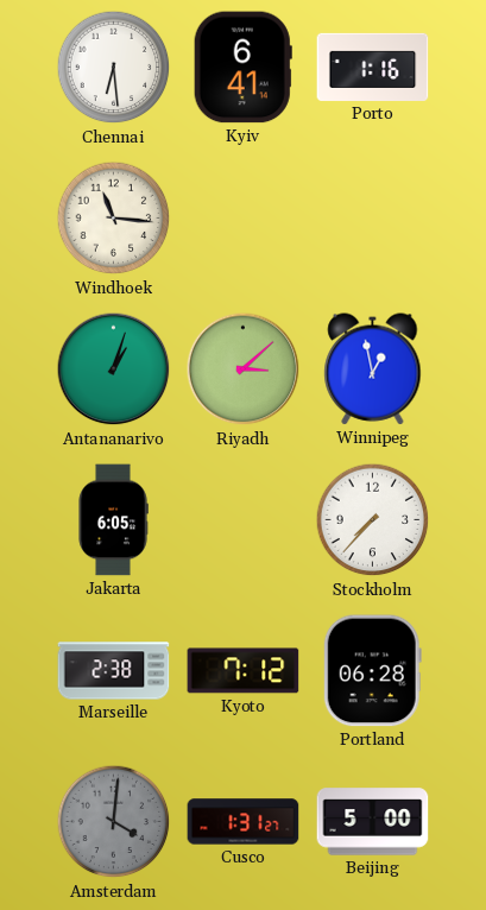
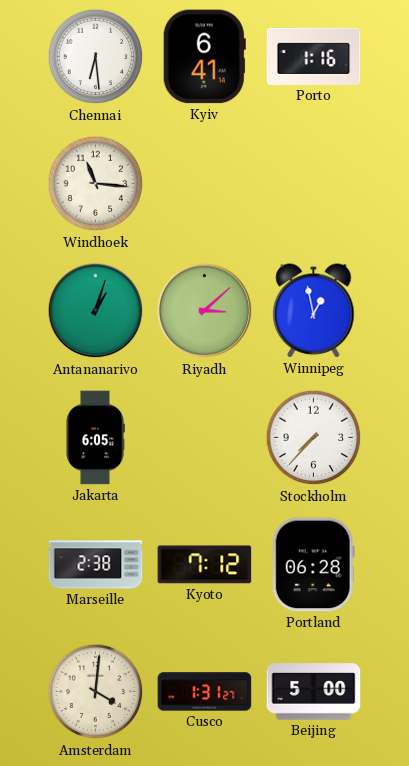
Amsterdam dial: grey -> cream
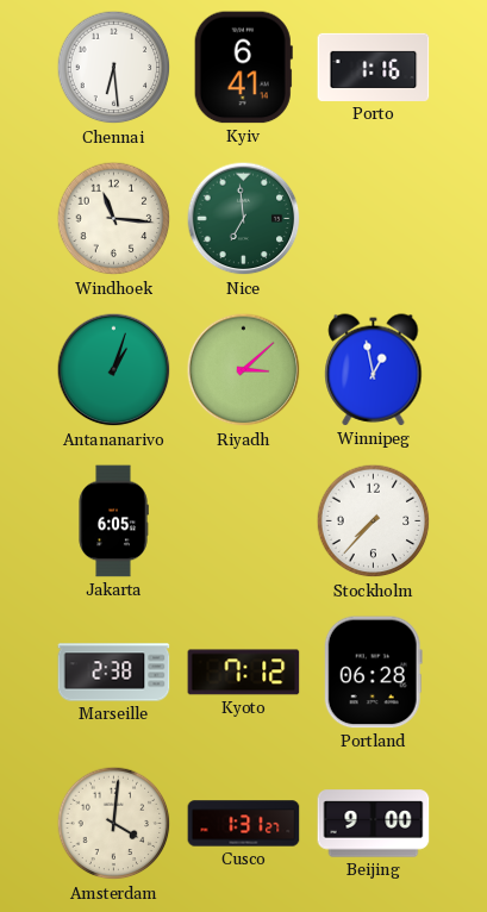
Nice: none -> 6:59
Beijing: 5:00 -> 9:00
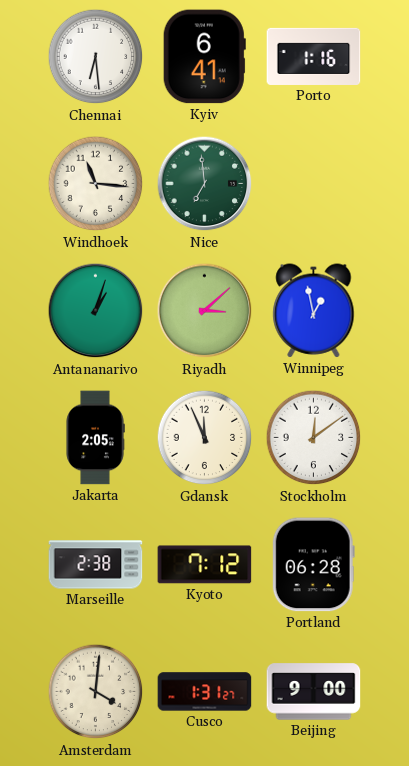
Jakarta: 6:05 -> 2:05
Gdansk: none -> 11:56
Stockholm: 7:37 -> 12:09
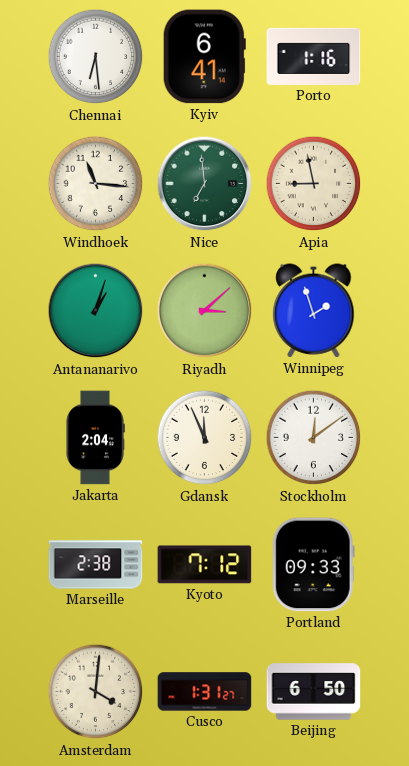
Apia: none -> 8:58
Winnipeg: 12:58 -> 1:57
Jakarta: 2:05 -> 2:04
Portland: 06:28 -> 09:33
Beijing: 9:00 -> 6:50
